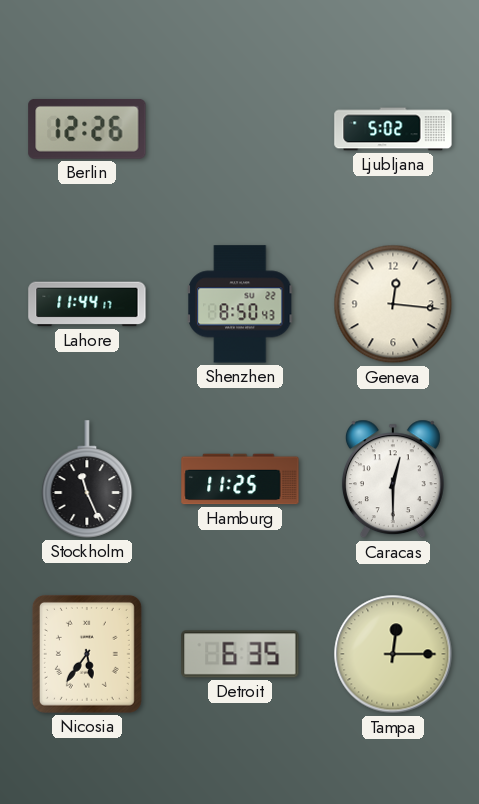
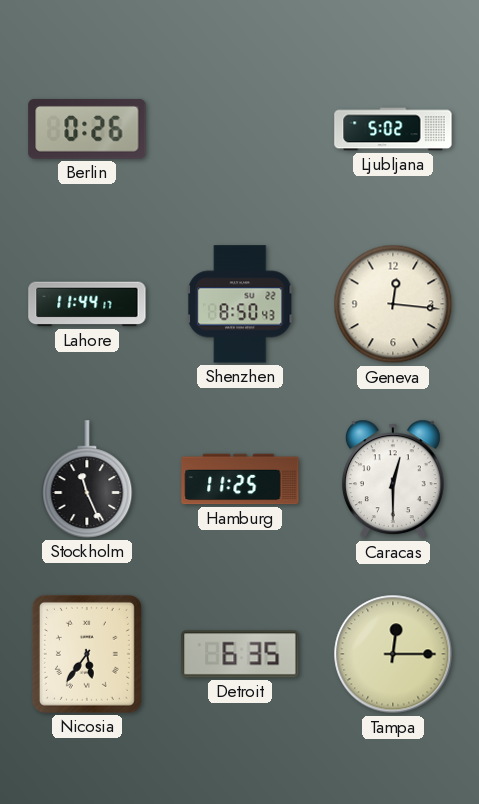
Berlin: 12:26 -> 0:26
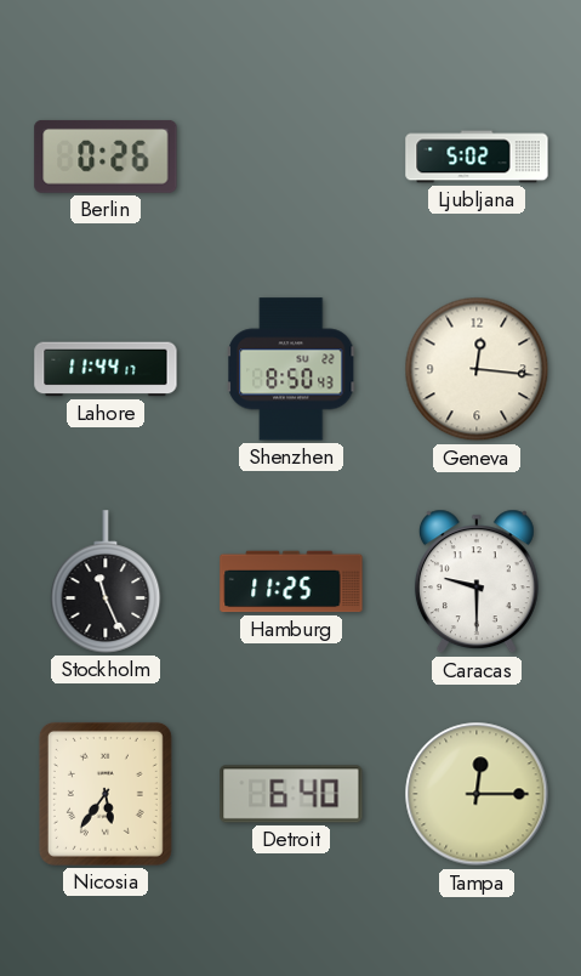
Caracas: 12:30 -> 9:30
Detroit: 6:35 -> 6:40
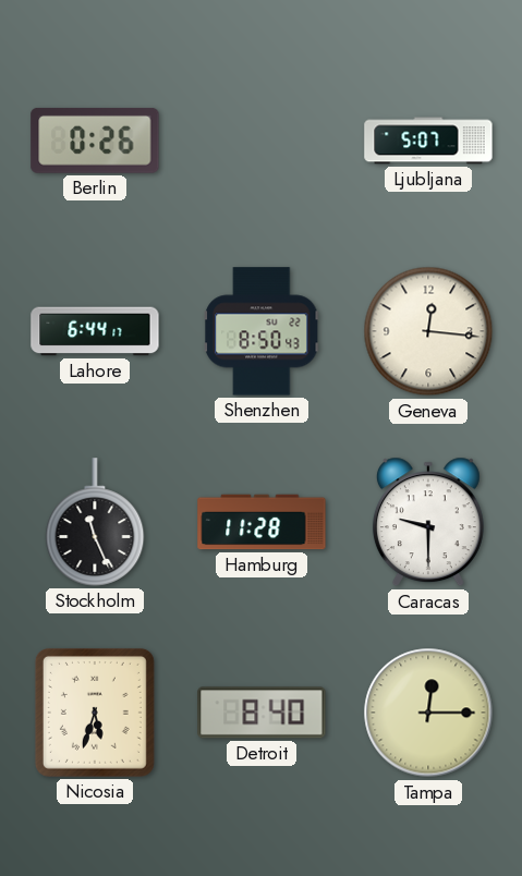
Ljubljana: 5:02 -> 5:07
Lahore: 11:44 -> 6:44
Hamburg: 11:25 -> 11:28
Nicosia: 5:36 -> 5:33
Detroit: 6:40 -> 8:40
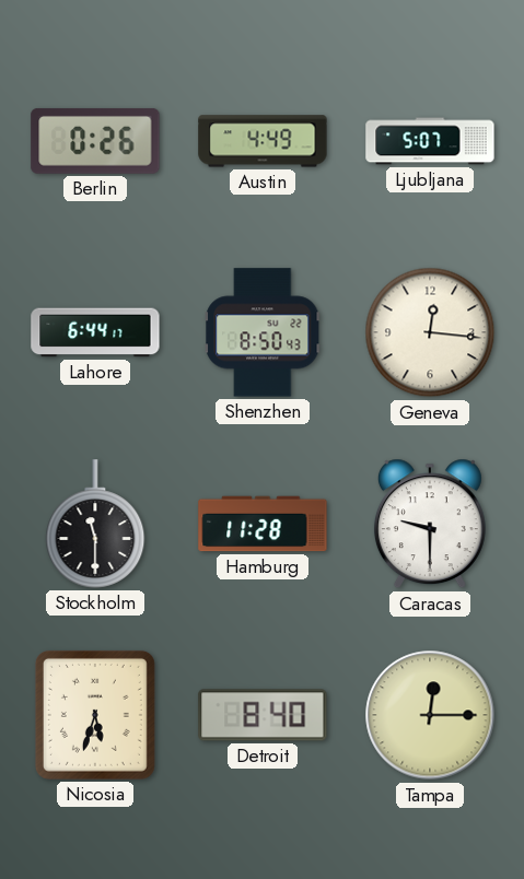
Austin: none -> 4:49
Stockholm: 11:26 -> 11:30
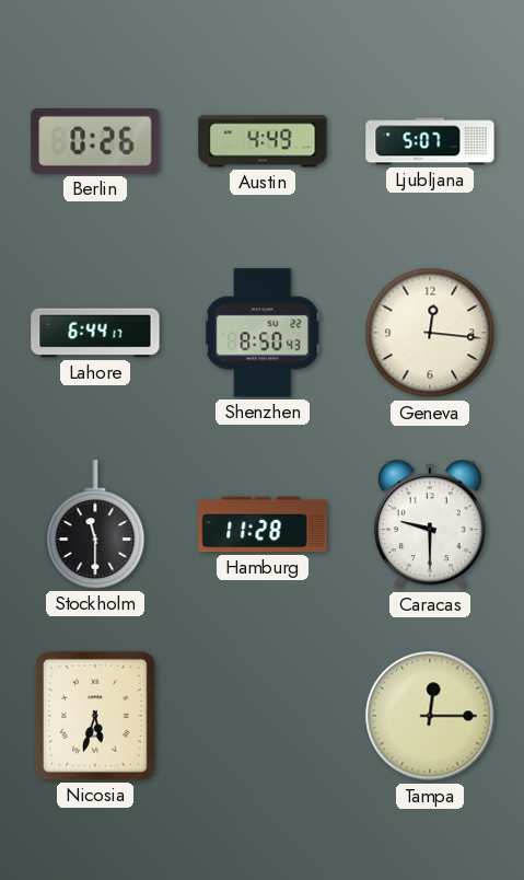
Detroit: 8:40 -> none
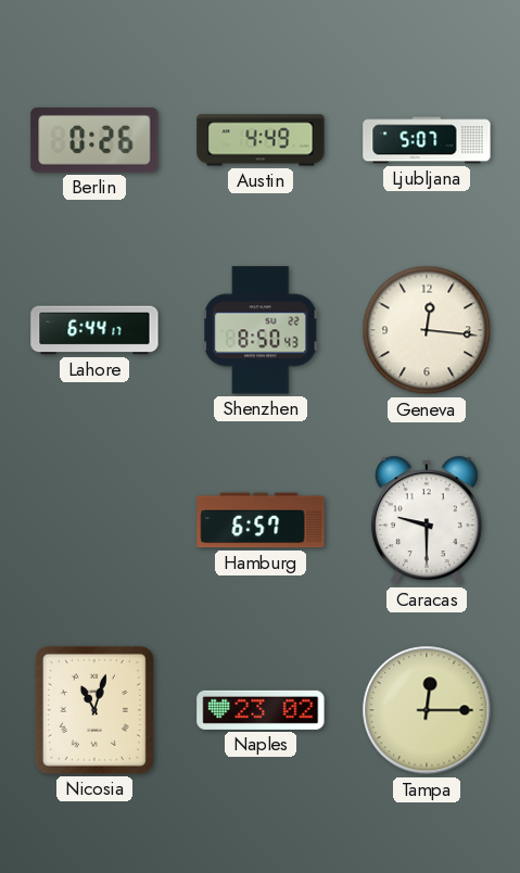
Stockholm: 11:30 -> none
Hamburg: 11:28 -> 6:57
Nicosia: 5:33 -> 11:03
Naples: none -> 23:02
